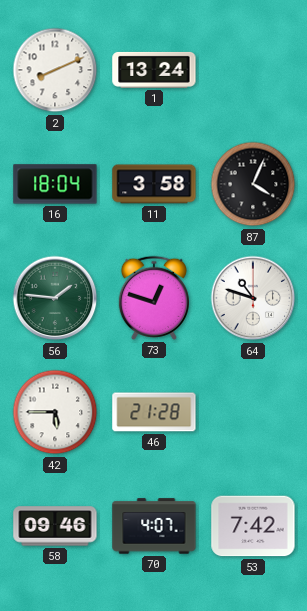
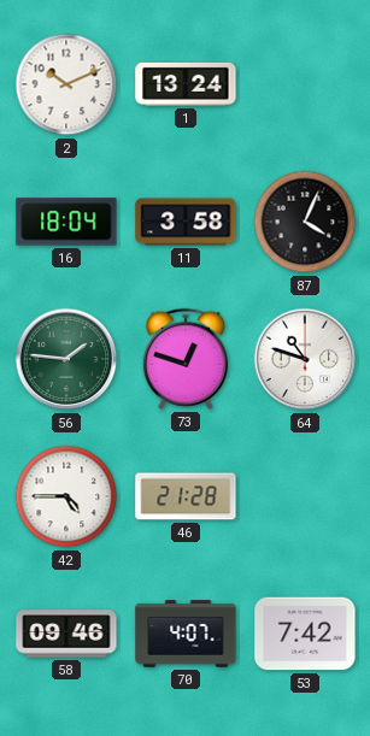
2: 8:11 -> 10:11
42: 5:45 -> 4:45
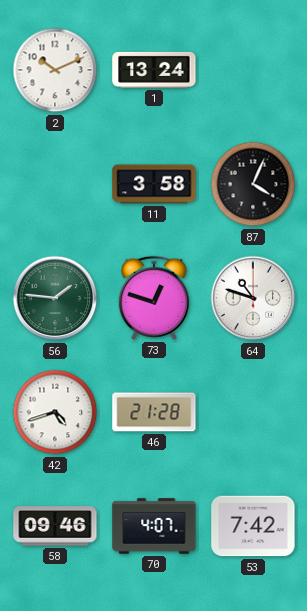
16: 18:04 -> none
42: 4:45 -> 4:42
